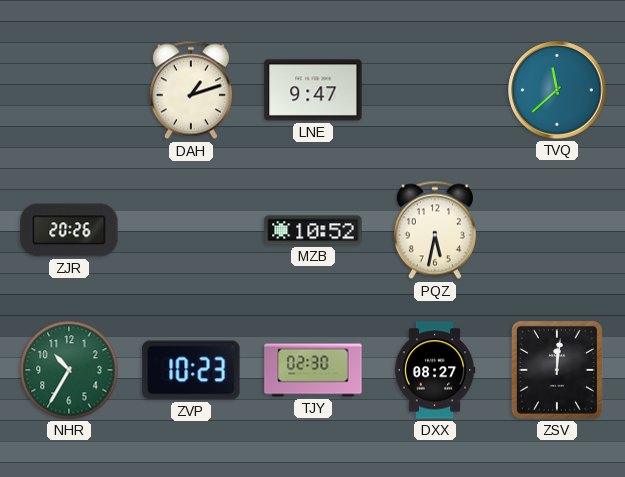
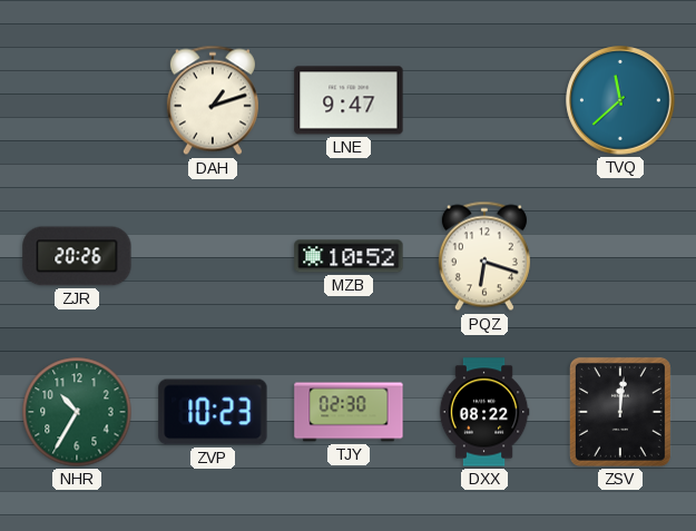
PQZ: 5:32 -> 6:18
DXX: 08:27 -> 08:22
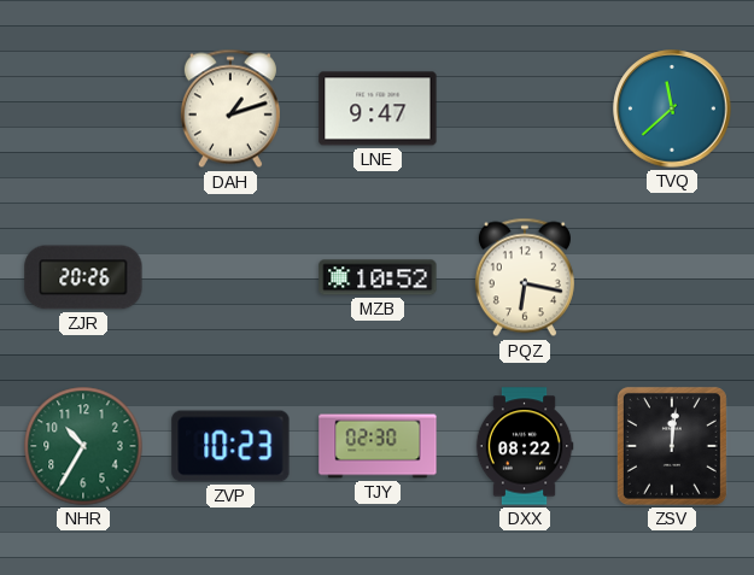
PQZ: 6:18 -> 6:17
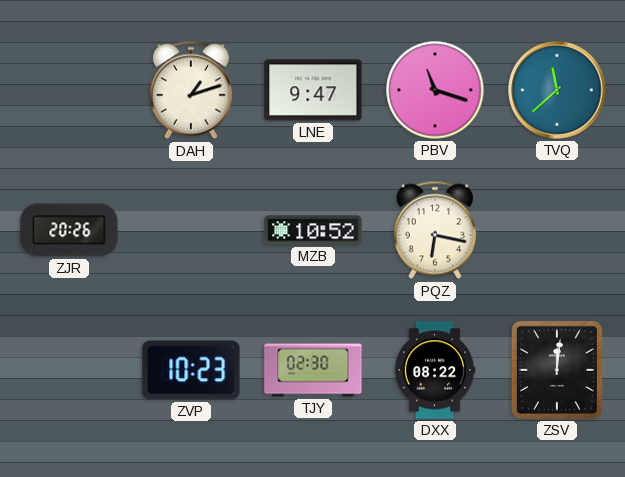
PBV: none -> 11:18
NHR: 10:35 -> none
